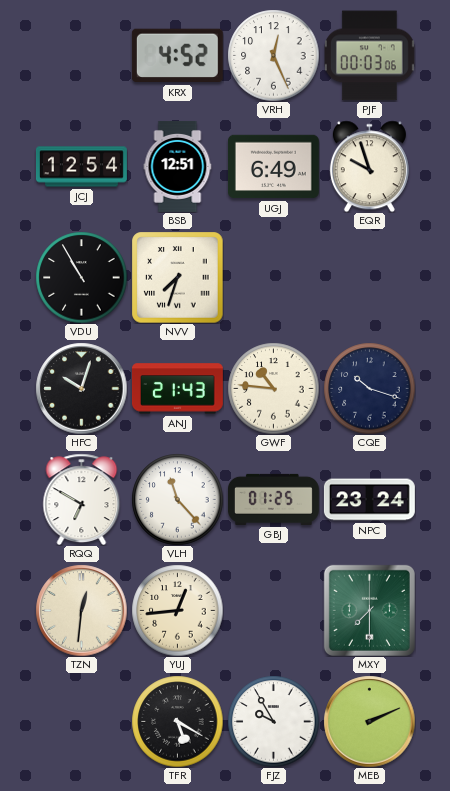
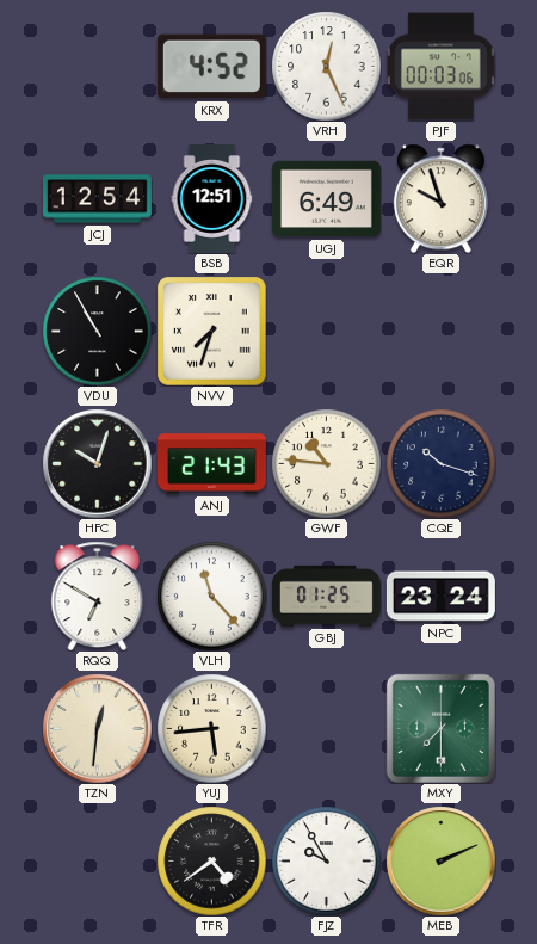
YUJ: 12:44 -> 5:44
TFR: 5:20 -> 4:39
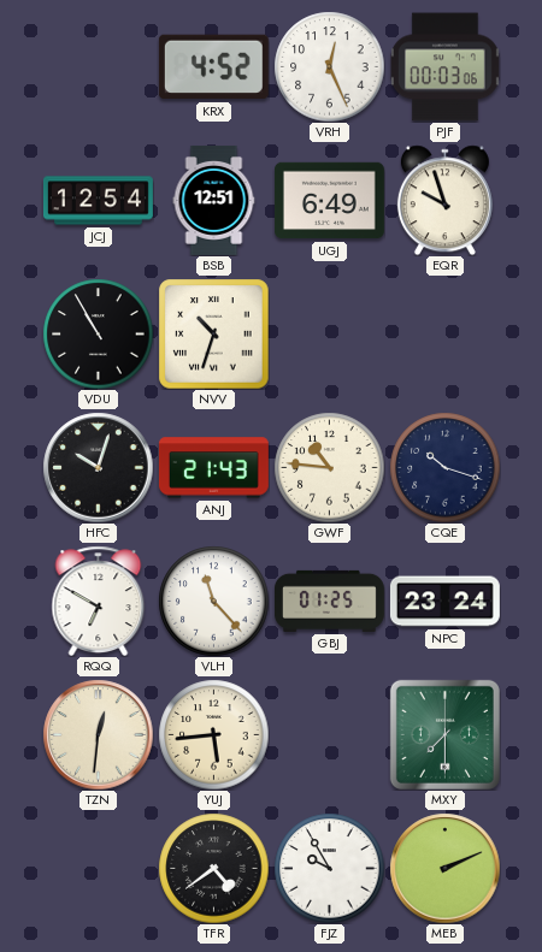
NVV: 7:33 -> 10:33
